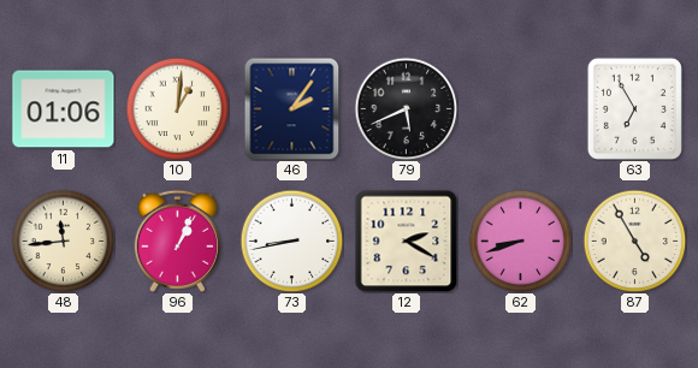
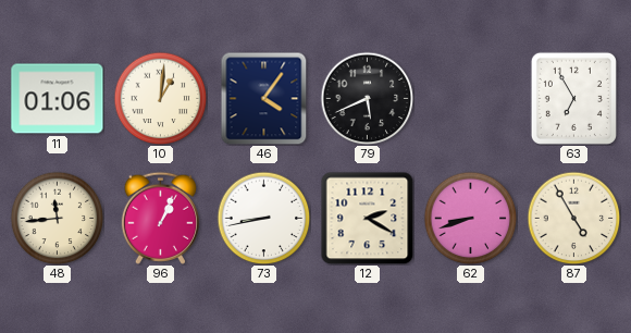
46: 2:06 -> 4:06
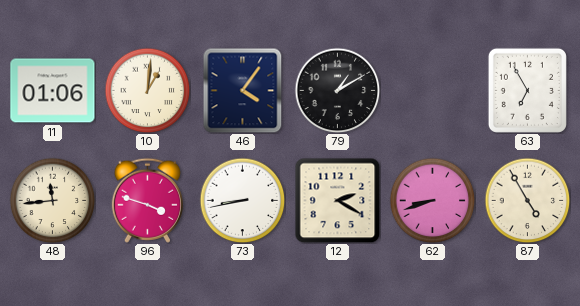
79: 5:41 -> 1:10
96: 1:04 -> 3:48
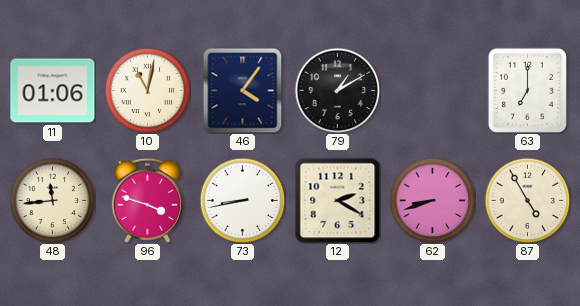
10: 1:01 -> 11:02
63: 6:55 -> 7:00
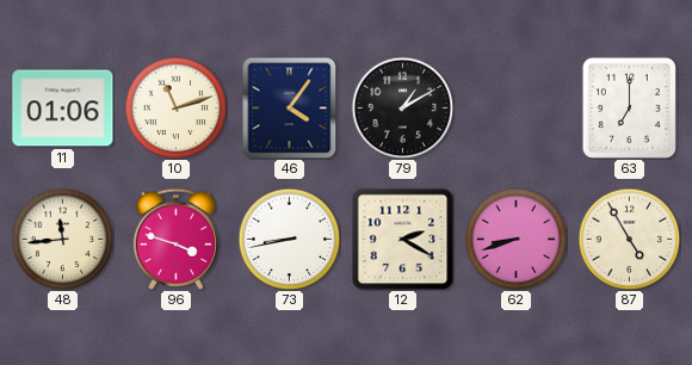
10: 11:02 -> 11:12
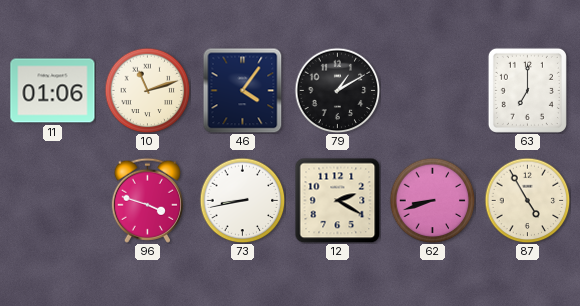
48: 11:44 -> none
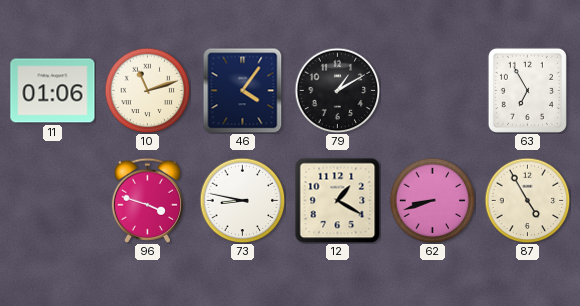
63: 7:00 -> 6:55
73: 8:43 -> 8:47
12: 2:20 -> 1:20
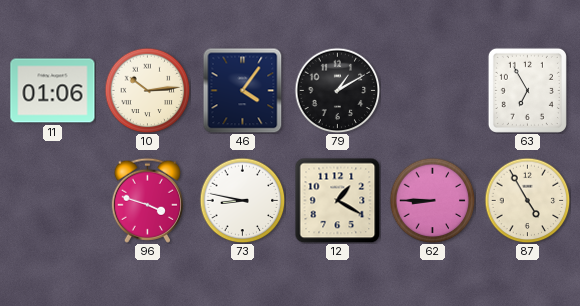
10: 11:12 -> 10:14
62: 8:42 -> 8:45
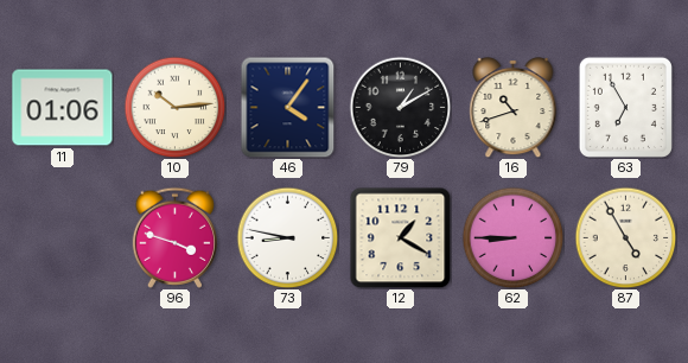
16: none -> 10:42
